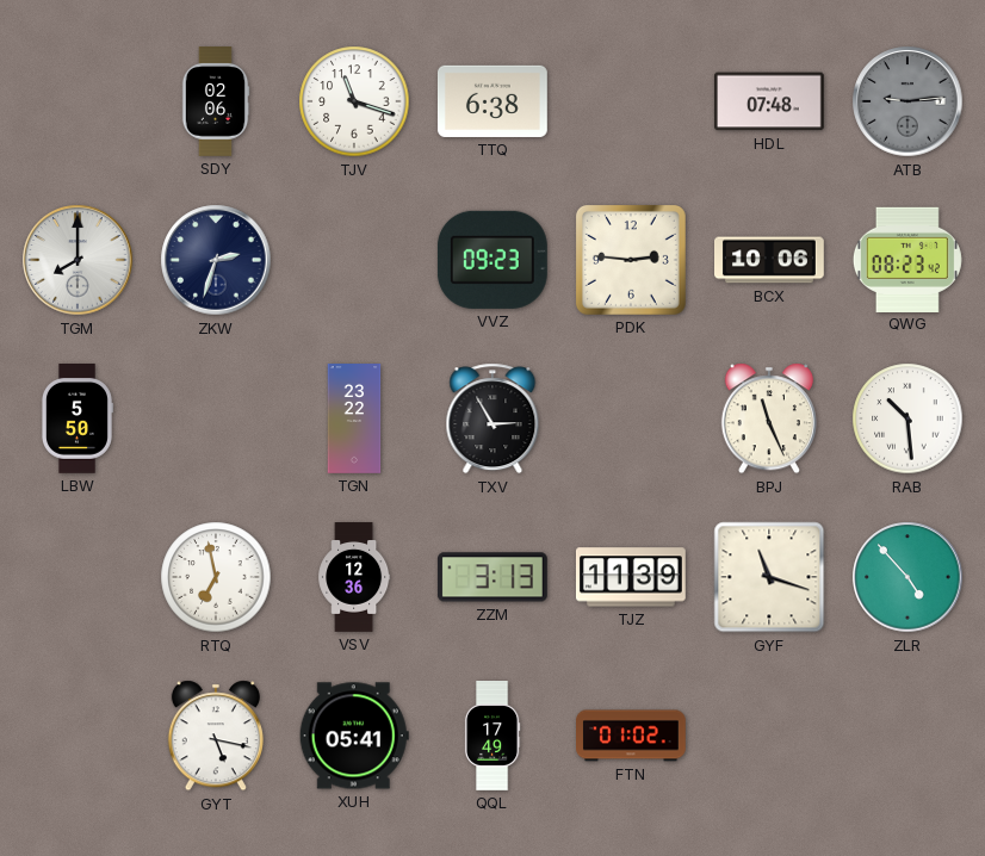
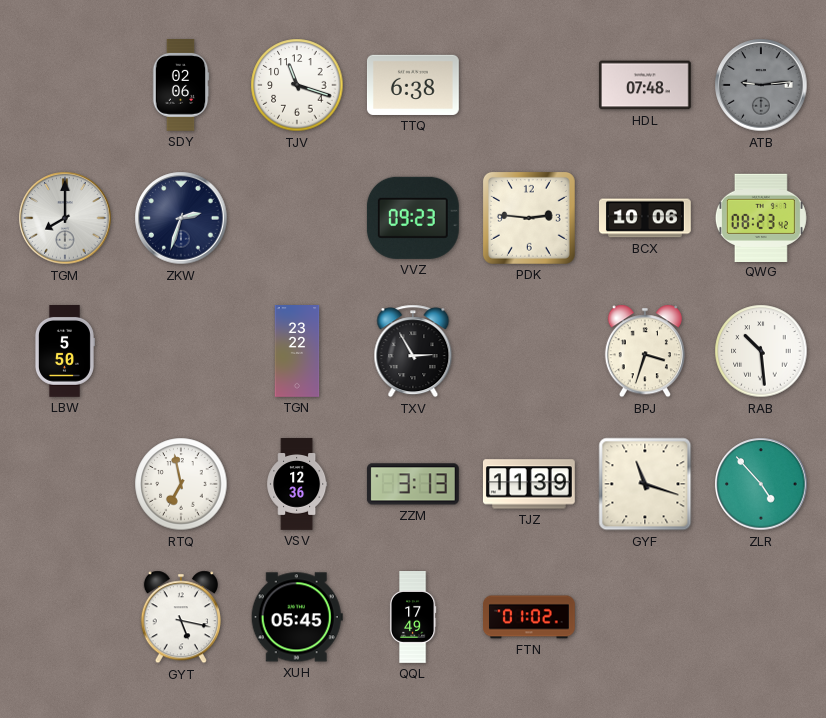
BPJ: 11:26 -> 3:33
XUH: 05:41 -> 05:45
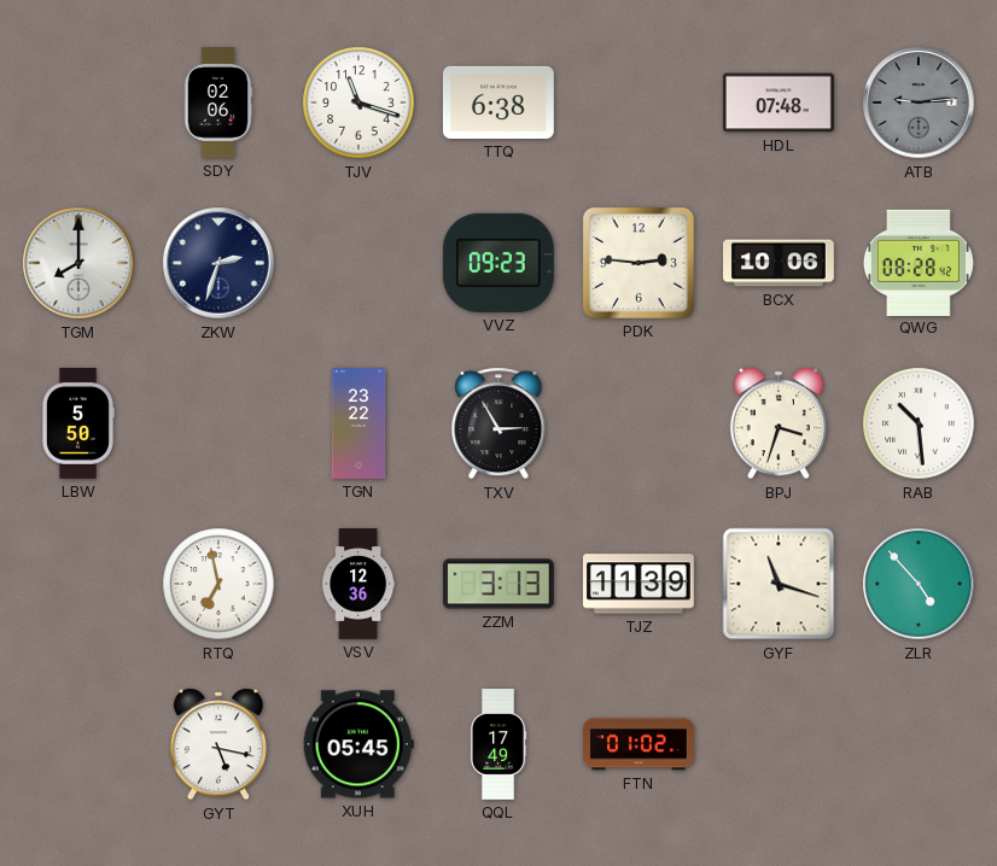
QWG: 08:23 -> 08:28
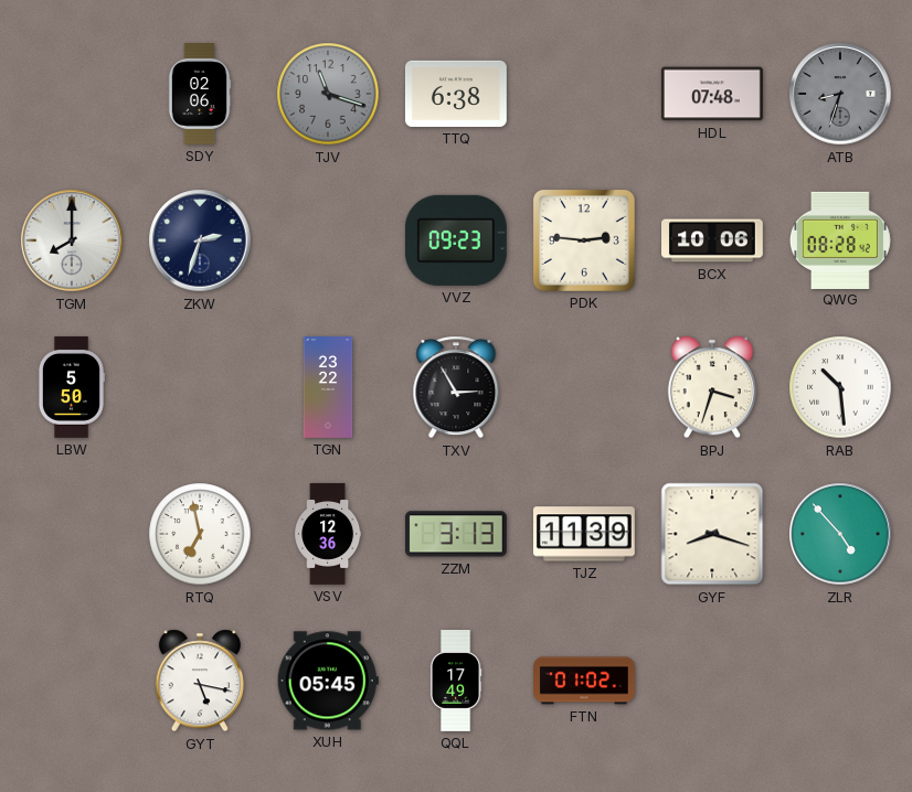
TJV dial: white -> grey
ATB: 9:14 -> 8:33
GYF: 11:18 -> 8:18
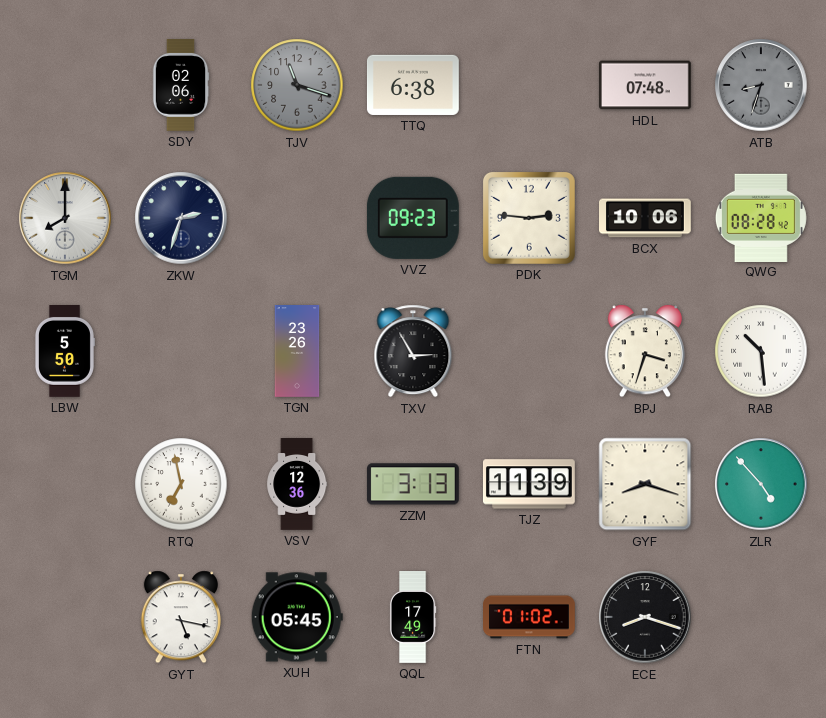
TGN: 23:22 -> 23:26
ECE: none -> 8:18
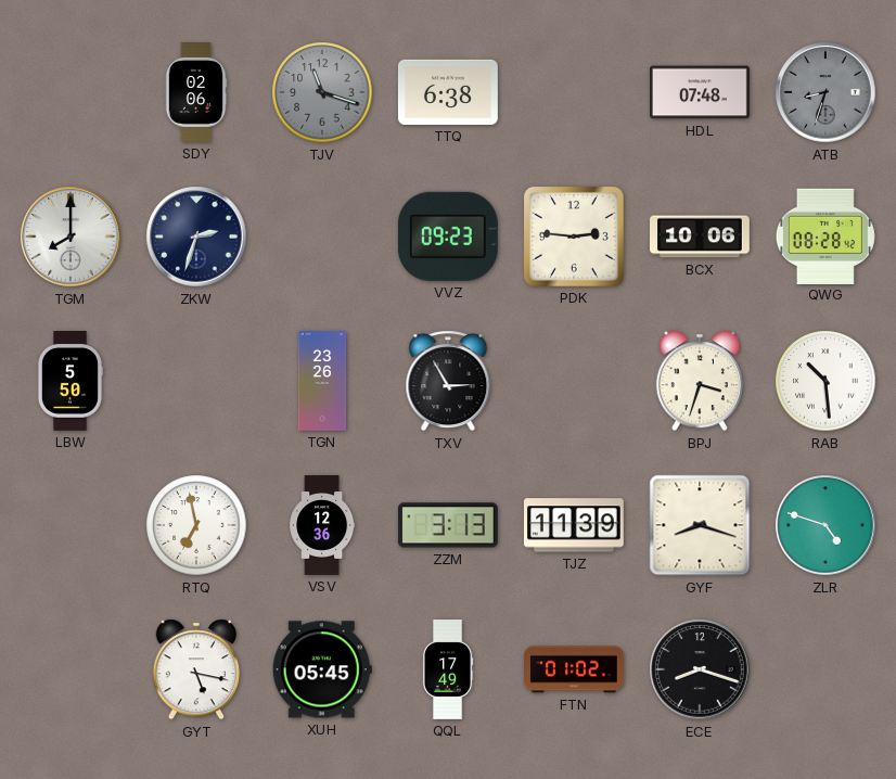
ZLR: 4:53 -> 4:48
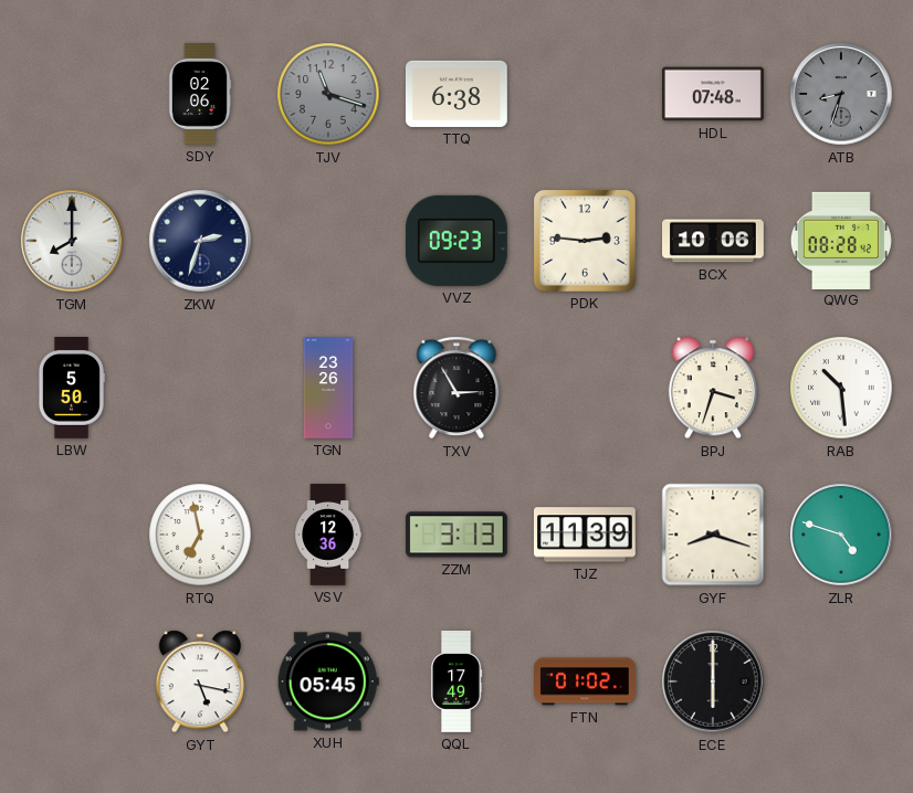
ECE: 8:18 -> 6:00
